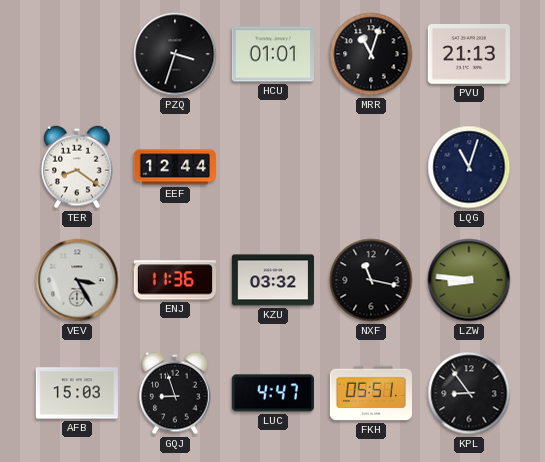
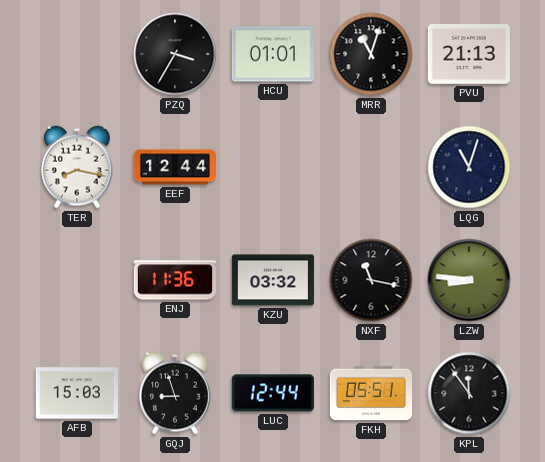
PZQ: 3:33 -> 3:35
TER: 8:21 -> 8:17
VEV: 3:25 -> none
LUC: 4:47 -> 12:44
KPL: 8:54 -> 11:54
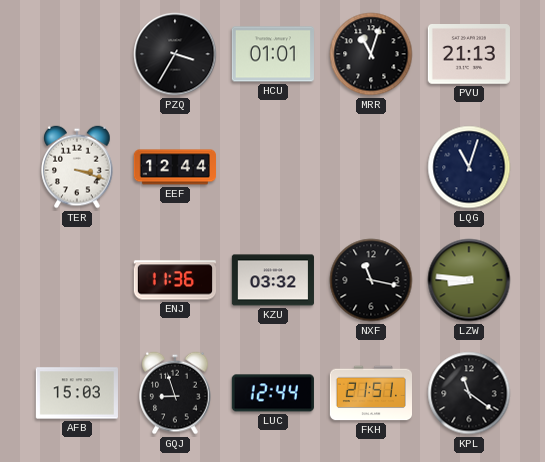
TER: 8:17 -> 3:18
FKH: 05:51 -> 21:51
KPL: 11:54 -> 11:21
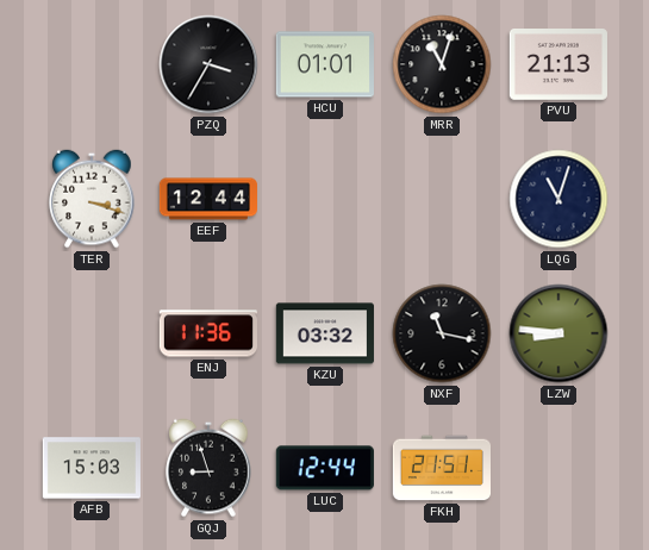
KPL: 11:21 -> none
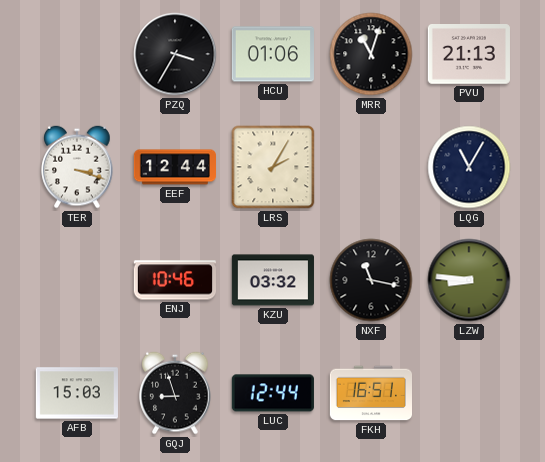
HCU: 01:01 -> 01:06
LRS: none -> 2:05
LQG: 11:03 -> 11:05
ENJ: 11:36 -> 10:46
FKH: 21:51 -> 16:51
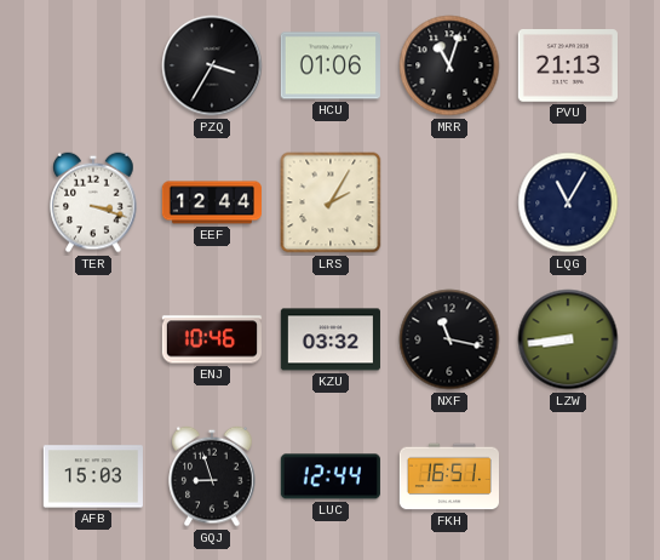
LZW: 8:46 -> 8:44
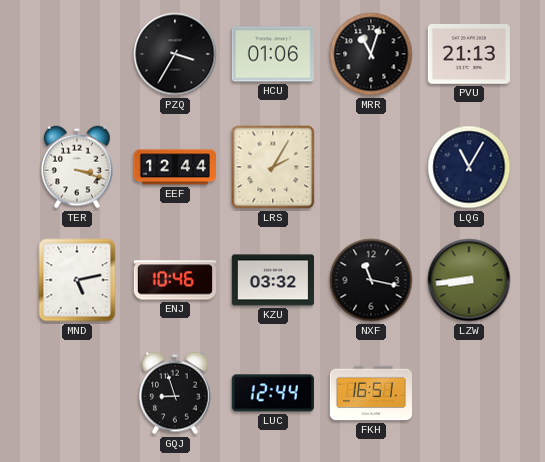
MND: none -> 5:13
AFB: 15:03 -> none
